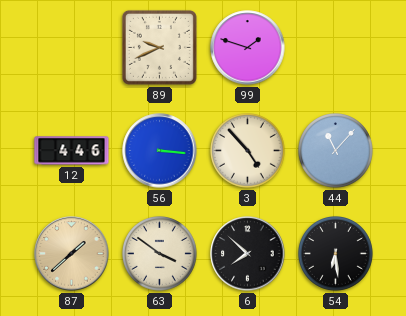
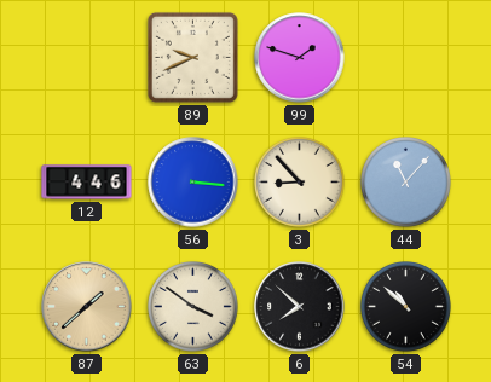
3: 4:53 -> 8:53
54: 6:29 -> 10:52
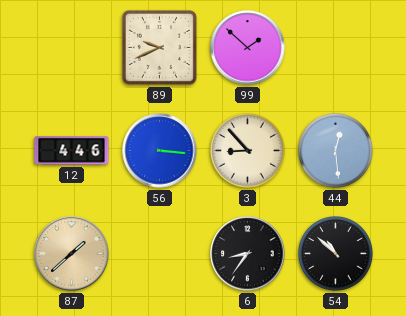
99: 1:48 -> 1:52
44: 11:07 -> 12:29
63: 3:51 -> none
6: 7:52 -> 8:36
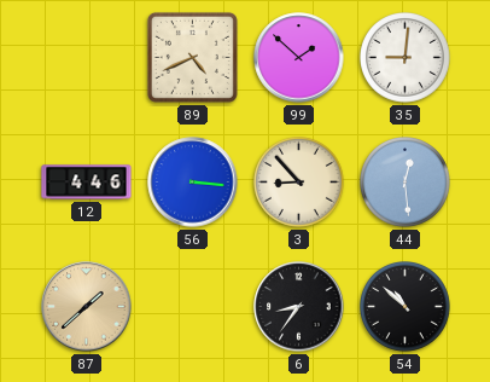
89: 9:41 -> 4:41
35: none -> 9:01
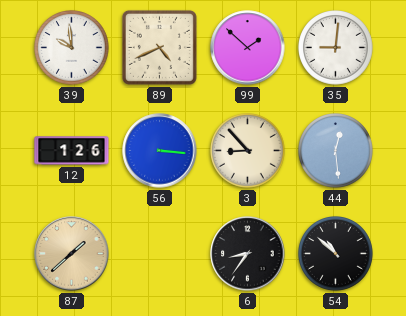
39: none -> 9:59
12: 4:46 -> 1:26
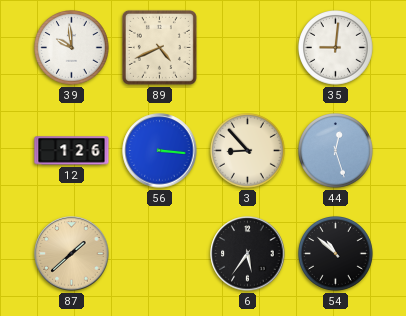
99: 1:52 -> none
44: 12:29 -> 12:27
6: 8:36 -> 5:36
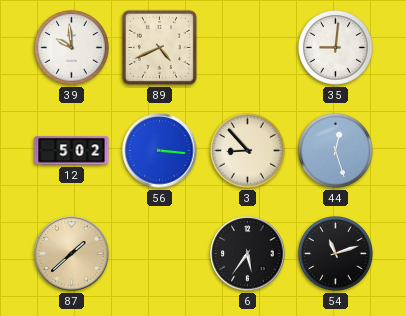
12: 1:26 -> 5:02
54: 10:52 -> 11:12
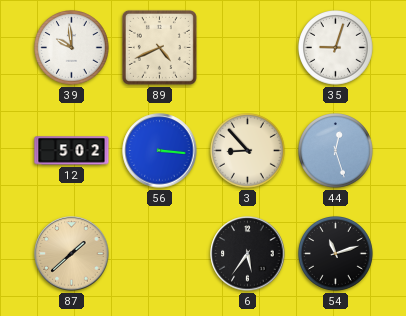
35: 9:01 -> 9:03
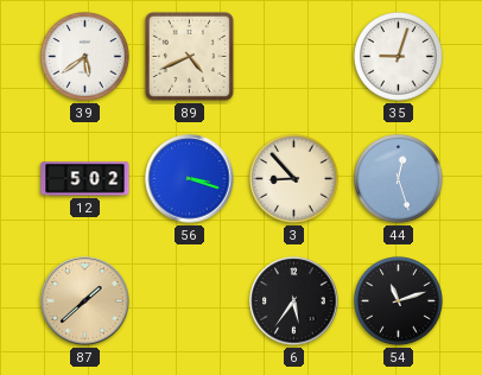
39: 9:59 -> 5:39
56: 3:16 -> 3:18
